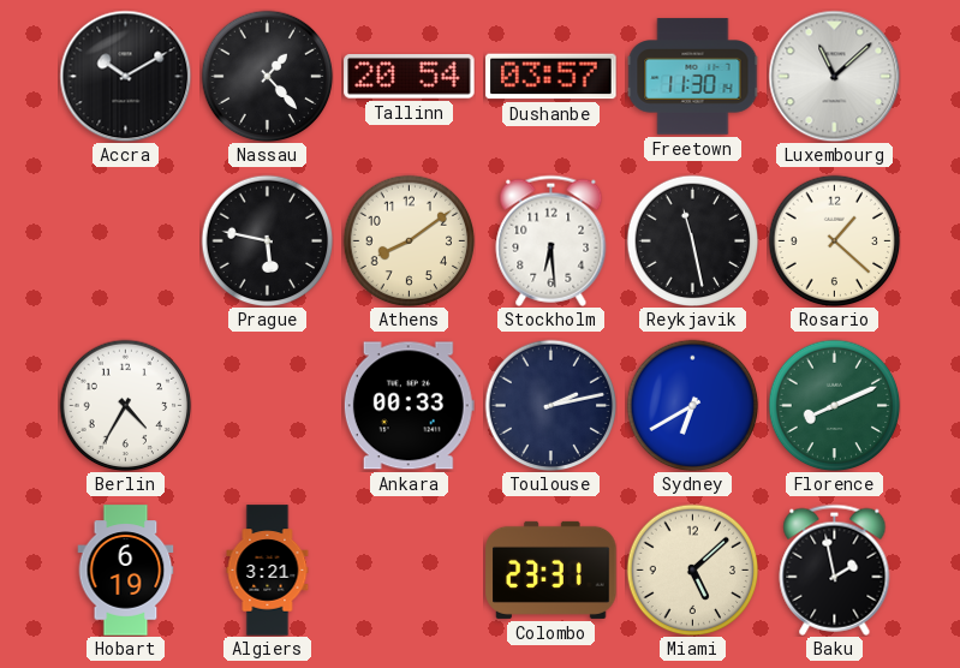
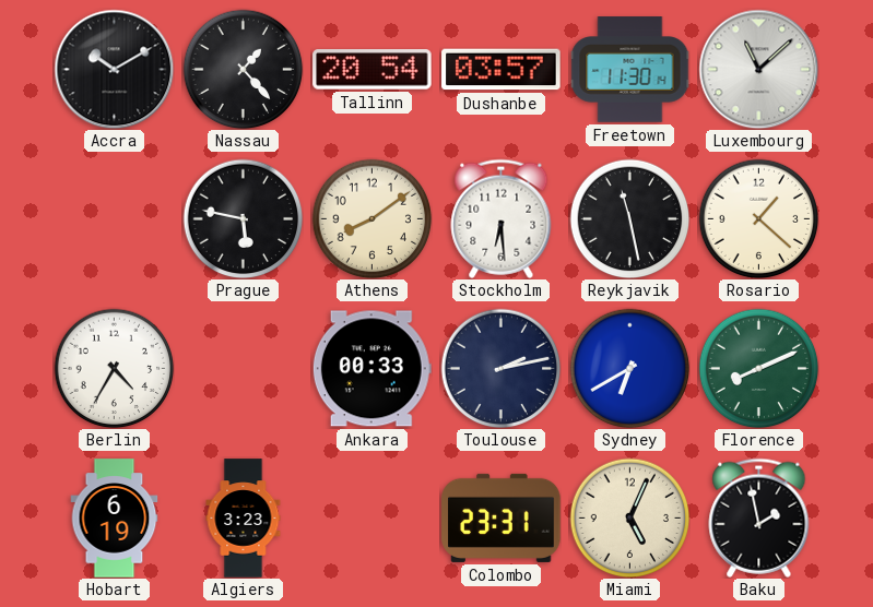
Algiers: 3:21 -> 3:23
Miami: 5:08 -> 5:04
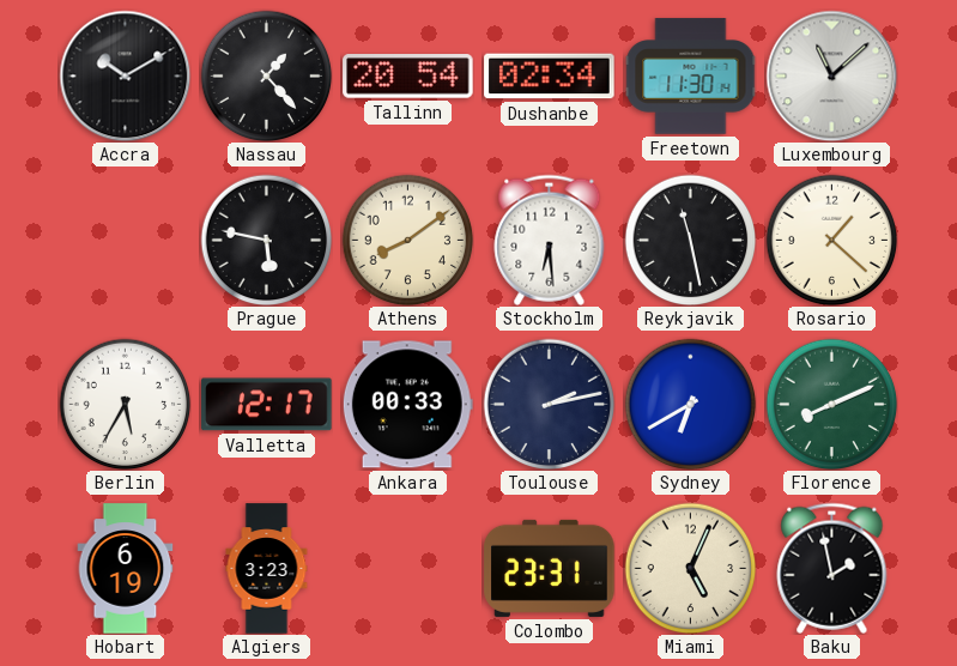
Dushanbe: 03:57 -> 02:34
Berlin: 4:35 -> 5:35
Valletta: none -> 12:17
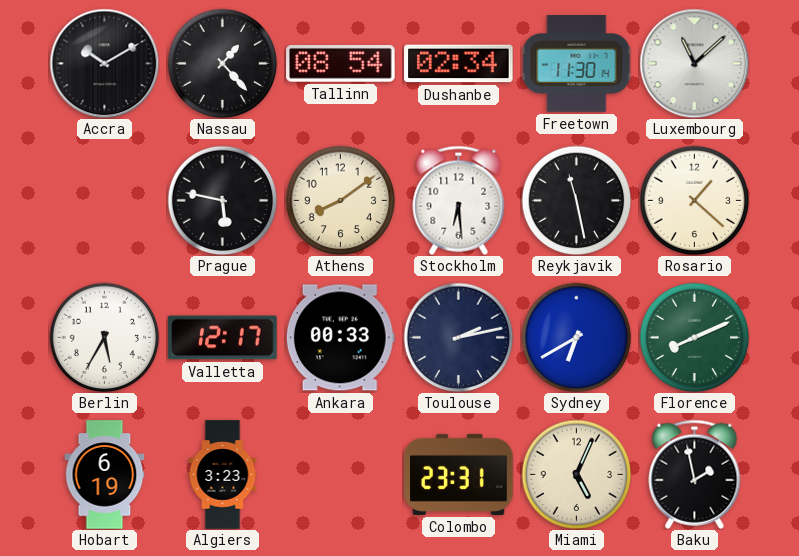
Tallinn: 20:54 -> 08:54
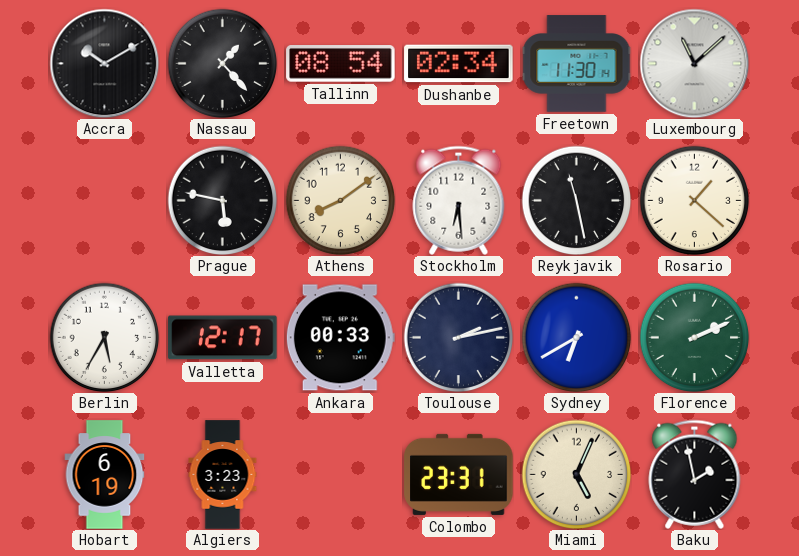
Florence: 8:11 -> 2:11
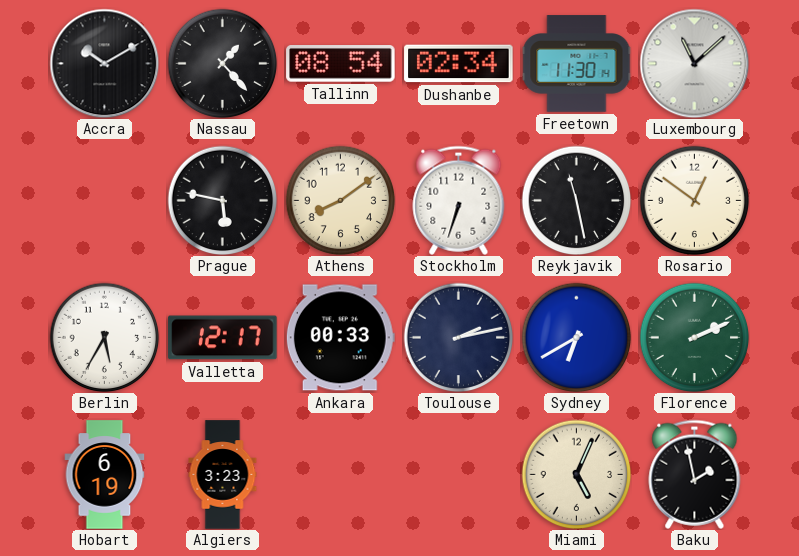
Stockholm: 6:29 -> 6:33
Rosario: 1:22 -> 12:51
Colombo: 23:31 -> none
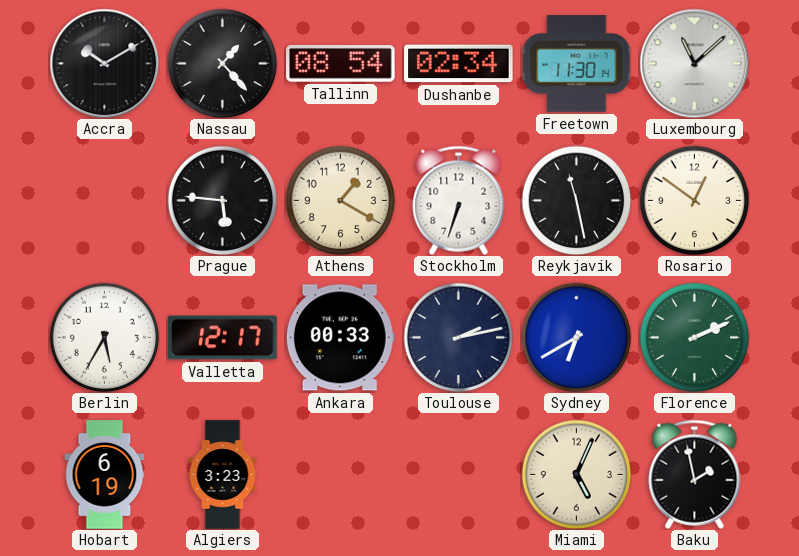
Prague: 5:47 -> 5:46
Athens: 8:09 -> 1:20
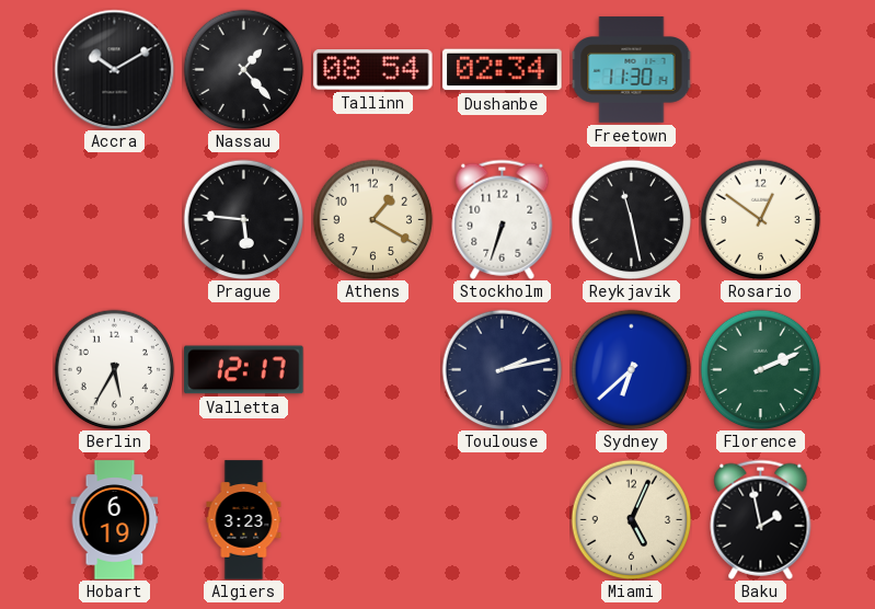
Luxembourg: 11:08 -> none
Ankara: 00:33 -> none
Sydney: 6:40 -> 6:38
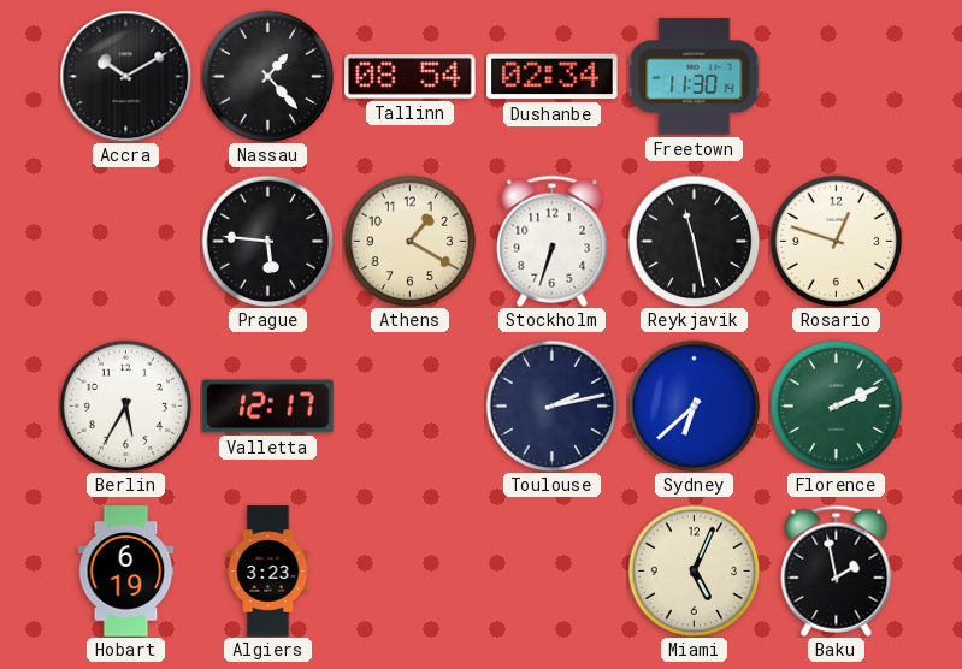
Rosario: 12:51 -> 12:48
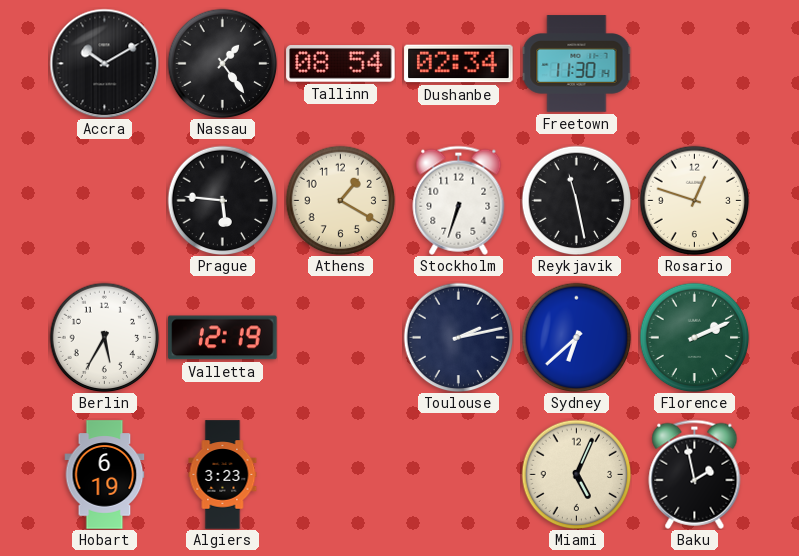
Nassau: 1:23 -> 1:24
Valletta: 12:17 -> 12:19
